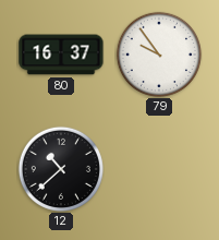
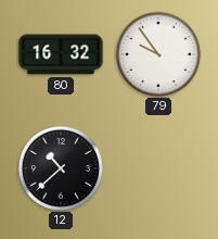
80: 16:37 -> 16:32
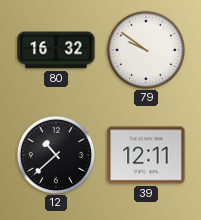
79: 9:54 -> 9:51
39: none -> 12:11
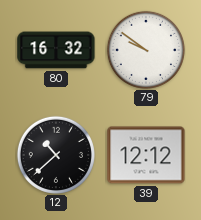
39: 12:11 -> 12:12
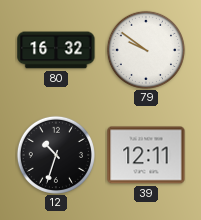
12: 10:38 -> 10:33
39: 12:12 -> 12:11
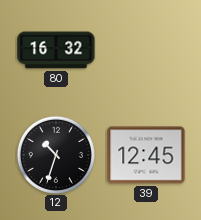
79: 9:51 -> none
39: 12:11 -> 12:45
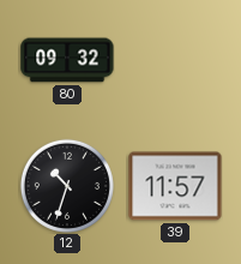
80: 16:32 -> 09:32
39: 12:45 -> 11:57
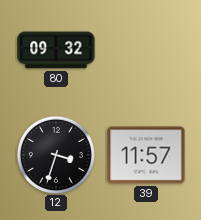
12: 10:33 -> 3:33
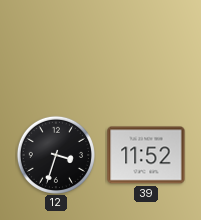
80: 09:32 -> none
39: 11:57 -> 11:52
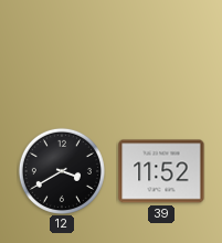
12: 3:33 -> 3:40
